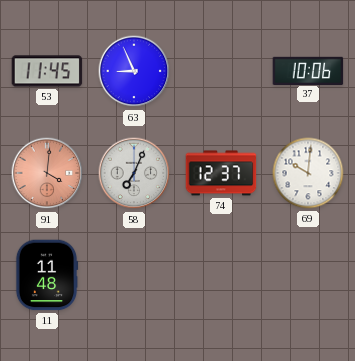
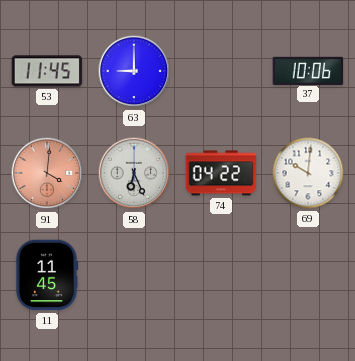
63: 8:56 -> 9:00
58: 7:04 -> 6:26
74: 12:37 -> 04:22
11: 11:48 -> 11:45
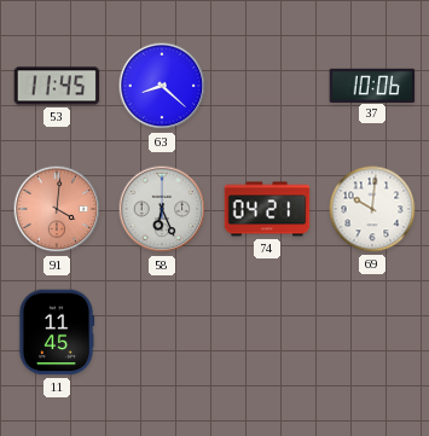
63: 9:00 -> 8:22
74: 04:22 -> 04:21
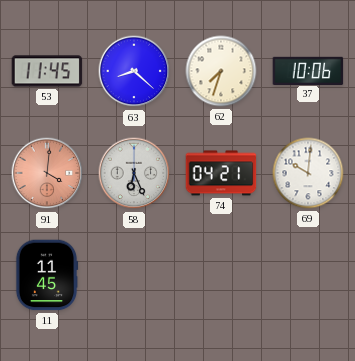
62: none -> 7:33
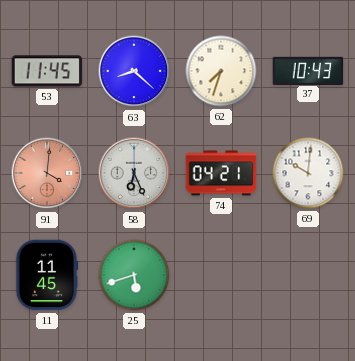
37: 10:06 -> 10:43
25: none -> 5:42
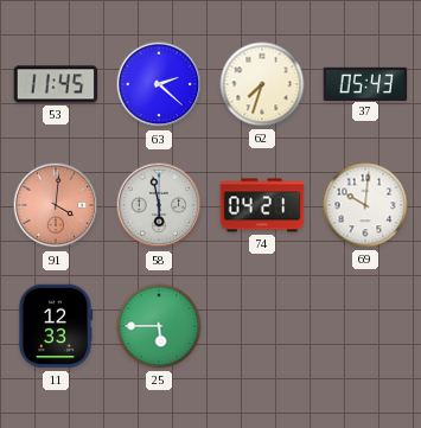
63: 8:22 -> 2:22
37: 10:43 -> 05:43
58: 6:26 -> 5:58
11: 11:45 -> 12:33
25: 5:42 -> 5:45
